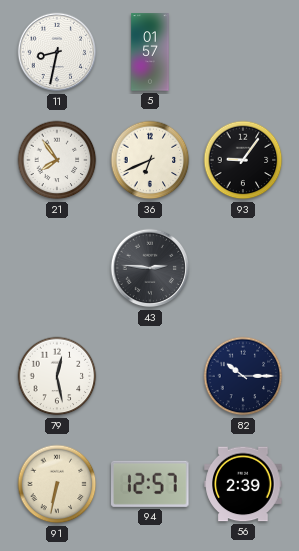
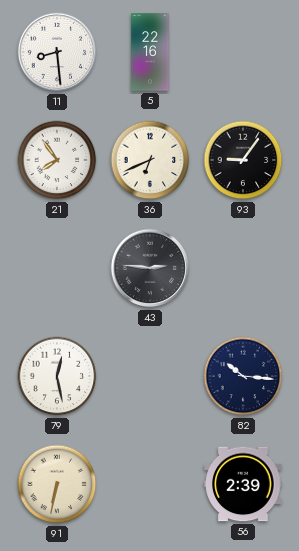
11: 8:32 -> 8:29
5: 01:57 -> 22:16
82: 10:15 -> 10:16
94: 12:57 -> none
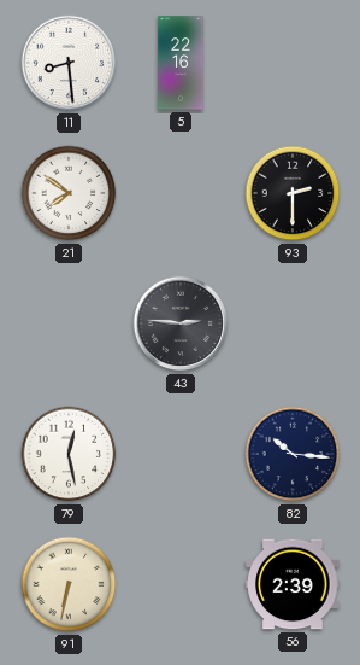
21: 7:54 -> 7:51
36: 6:41 -> none
93: 9:06 -> 2:30
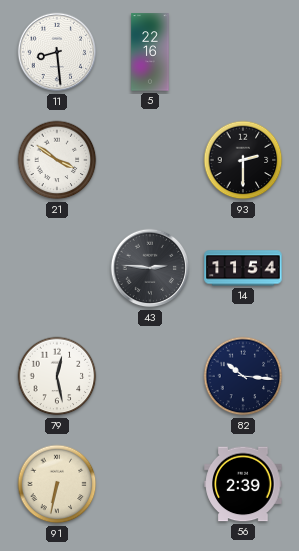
21: 7:51 -> 3:51
14: none -> 11:54
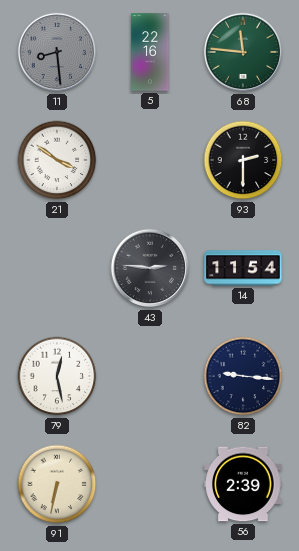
11 dial: white -> grey
68: none -> 11:46
82: 10:16 -> 9:16
